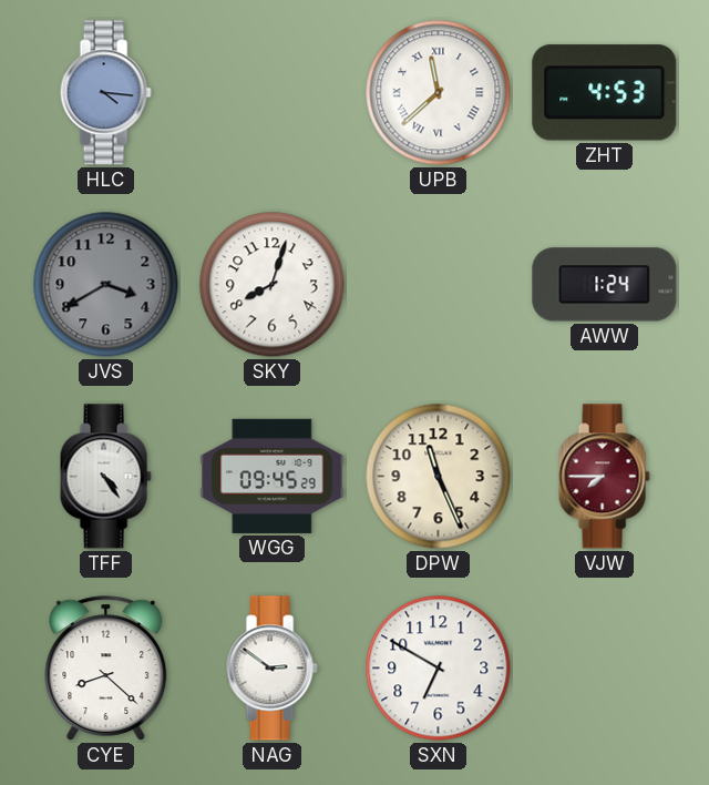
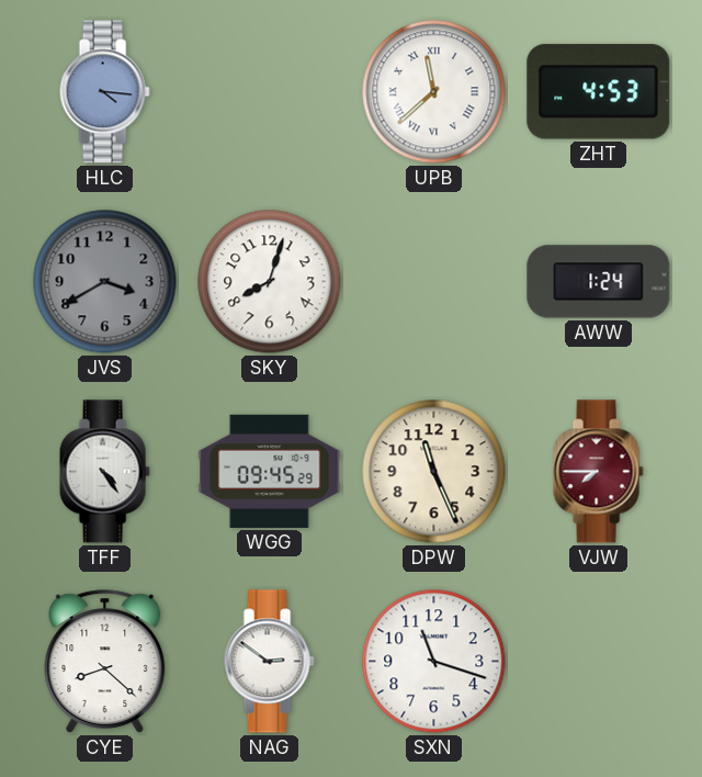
SXN: 6:50 -> 11:18
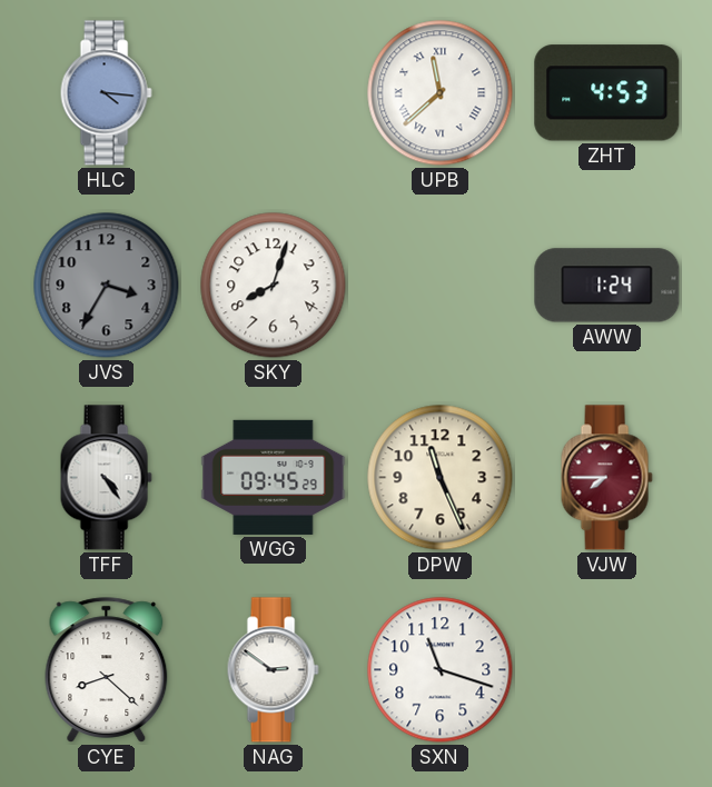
JVS: 3:40 -> 3:35
